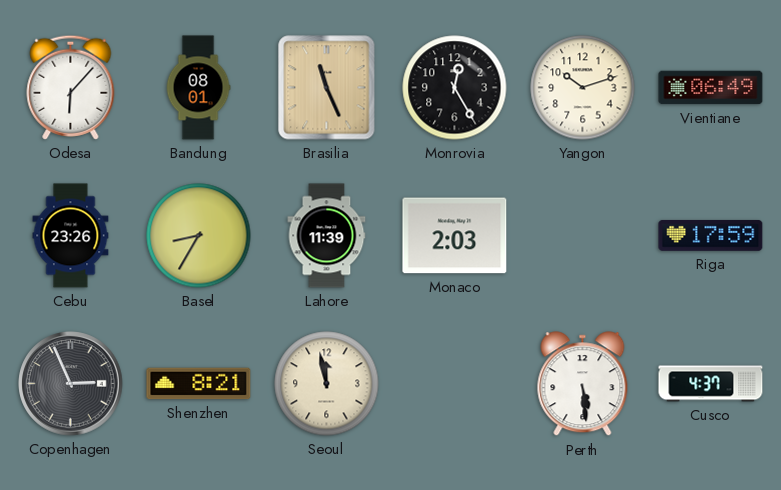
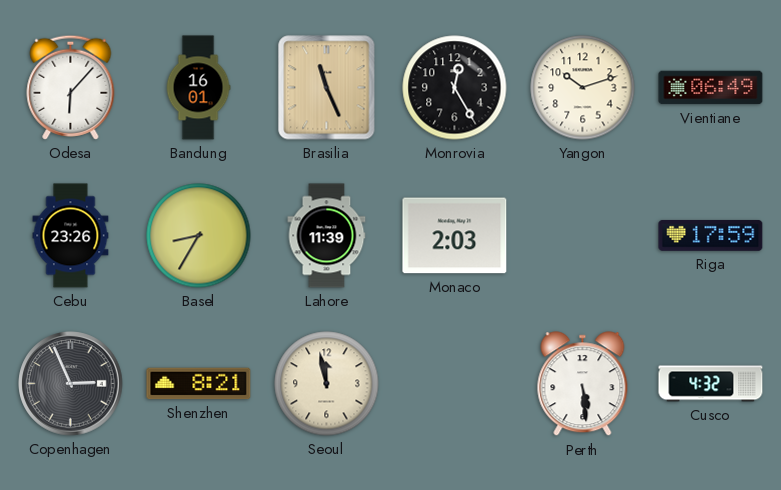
Bandung: 08:01 -> 16:01
Cusco: 4:37 -> 4:32
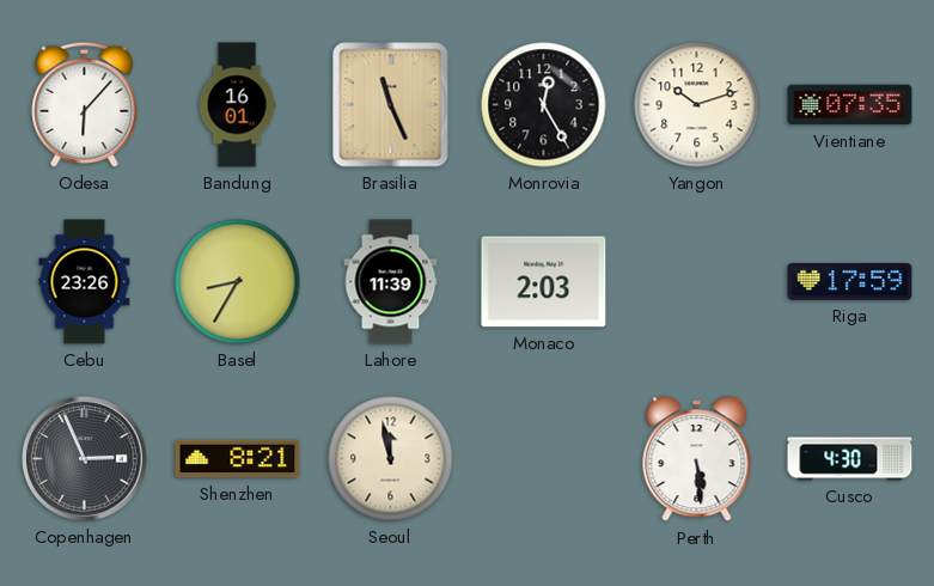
Vientiane: 06:49 -> 07:35
Cusco: 4:32 -> 4:30
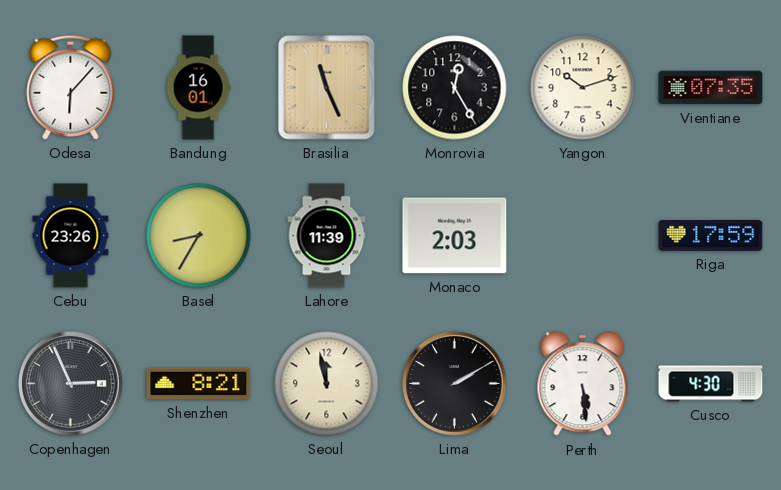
Lima: none -> 2:10
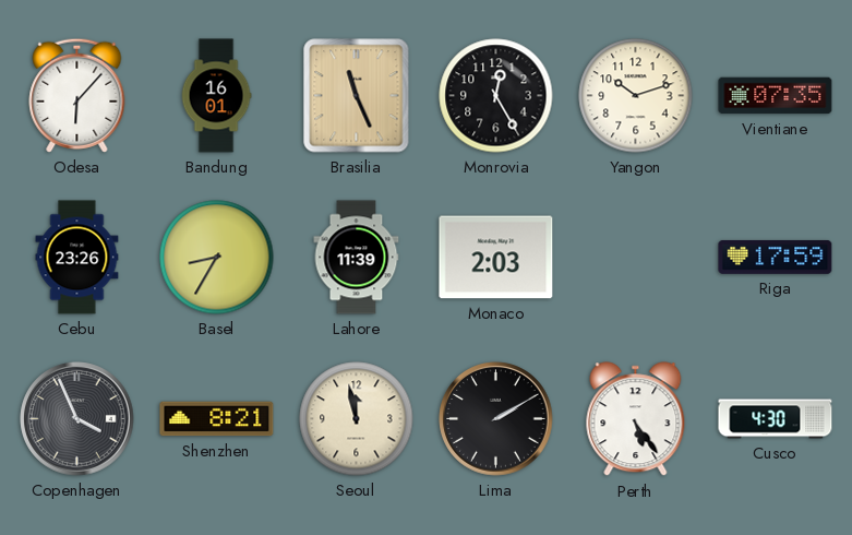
Copenhagen: 2:56 -> 3:56
Perth: 5:29 -> 5:24
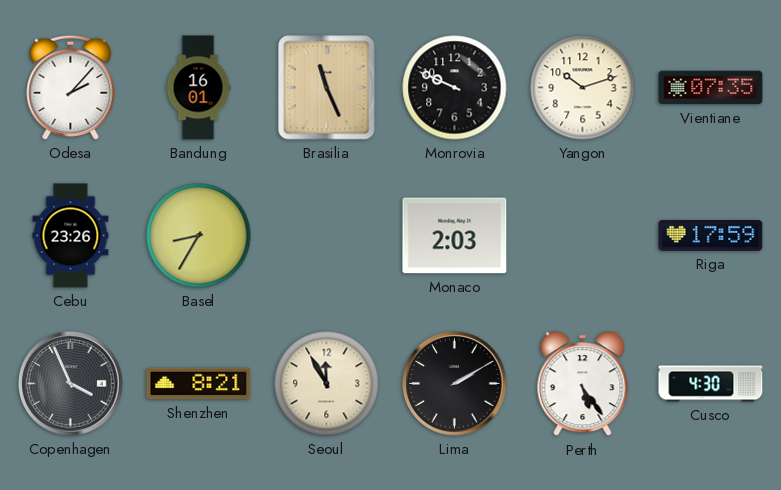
Odesa: 6:07 -> 2:07
Monrovia: 12:25 -> 9:49
Lahore: 11:39 -> none
Seoul: 11:58 -> 11:55
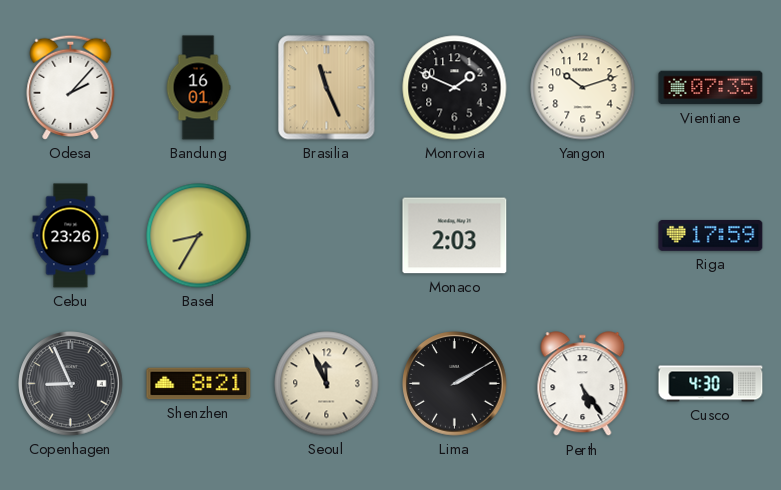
Monrovia: 9:49 -> 1:49
Copenhagen: 3:56 -> 8:56
Seoul: 11:55 -> 11:56
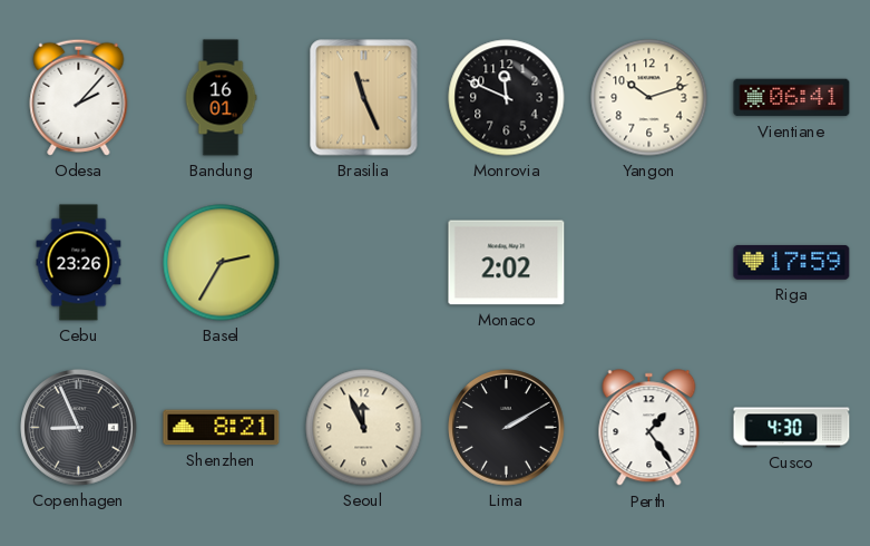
Monrovia: 1:49 -> 11:49
Vientiane: 07:35 -> 06:41
Basel: 8:35 -> 2:35
Monaco: 2:03 -> 2:02
Perth: 5:24 -> 1:24
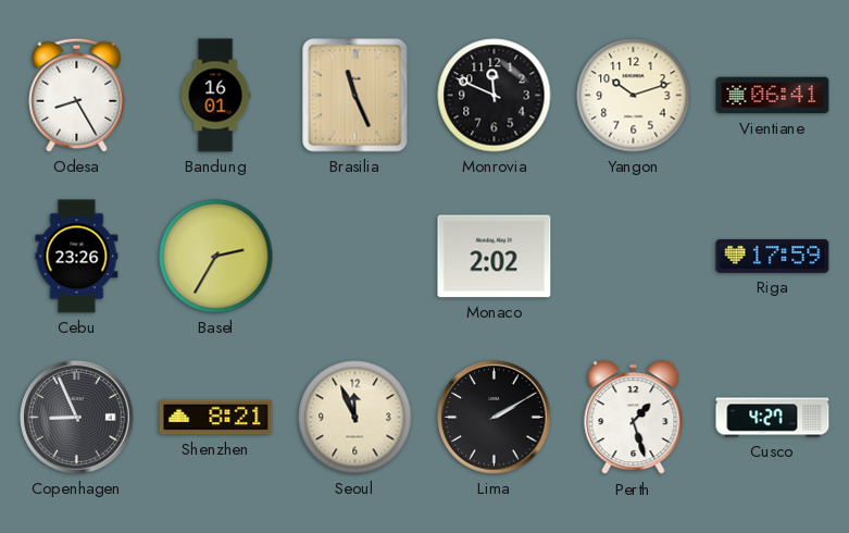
Odesa: 2:07 -> 8:25
Perth: 1:24 -> 1:27
Cusco: 4:30 -> 4:27
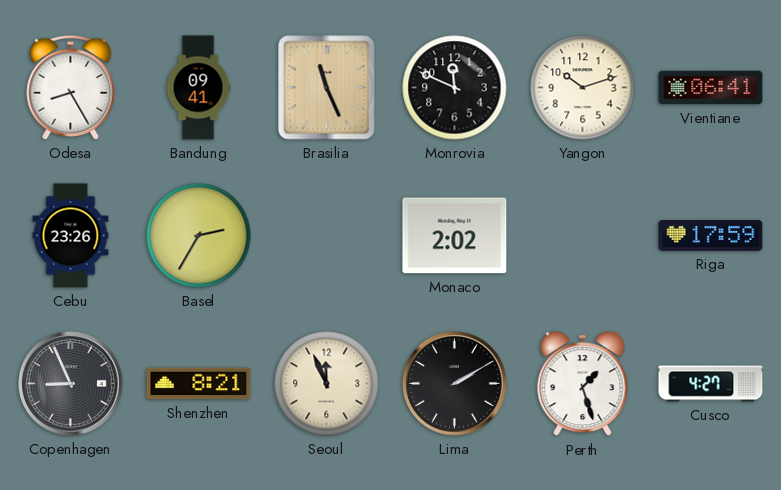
Bandung: 16:01 -> 09:41
